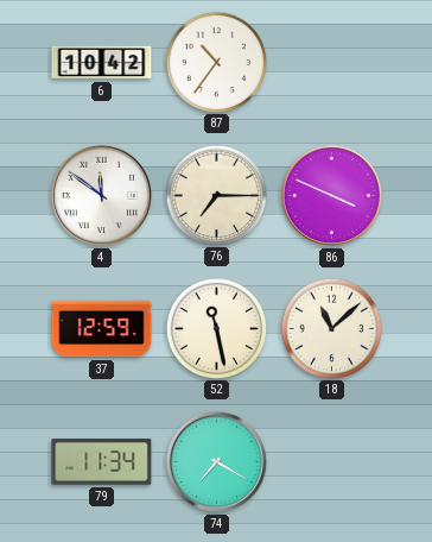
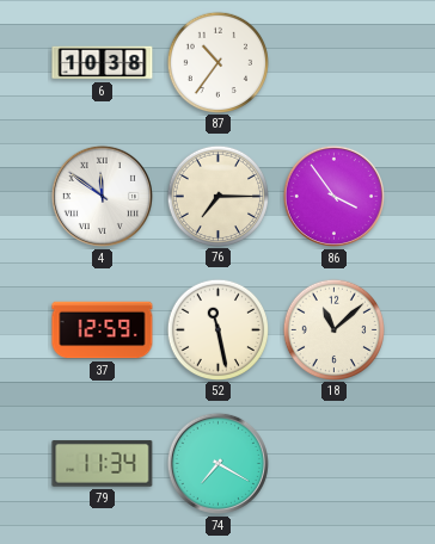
6: 10:42 -> 10:38
86: 3:49 -> 3:54
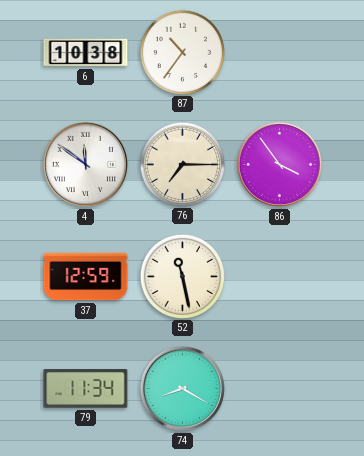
18: 11:08 -> none
74: 7:20 -> 8:20
